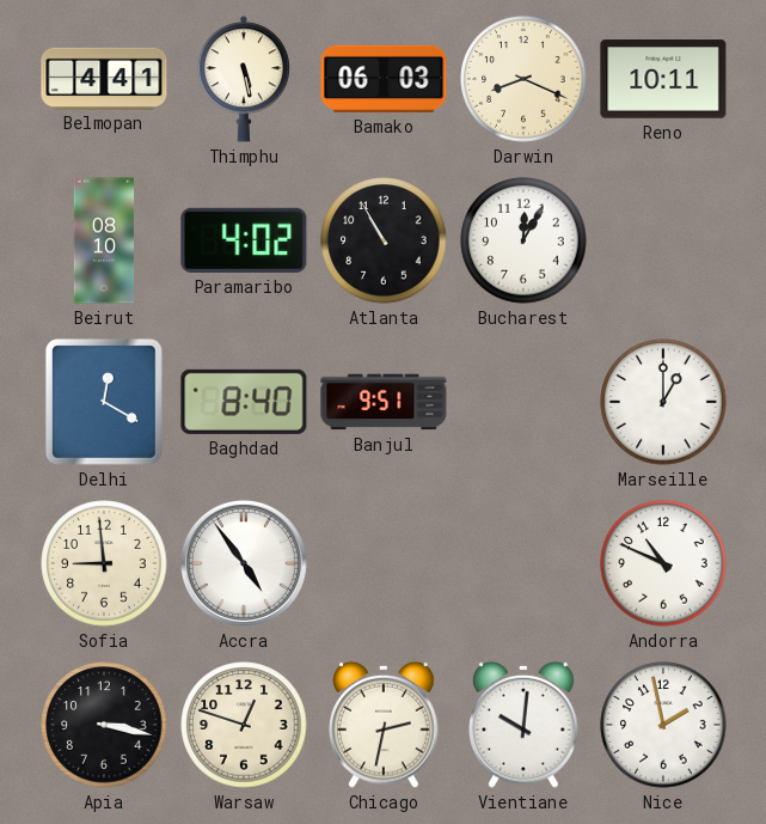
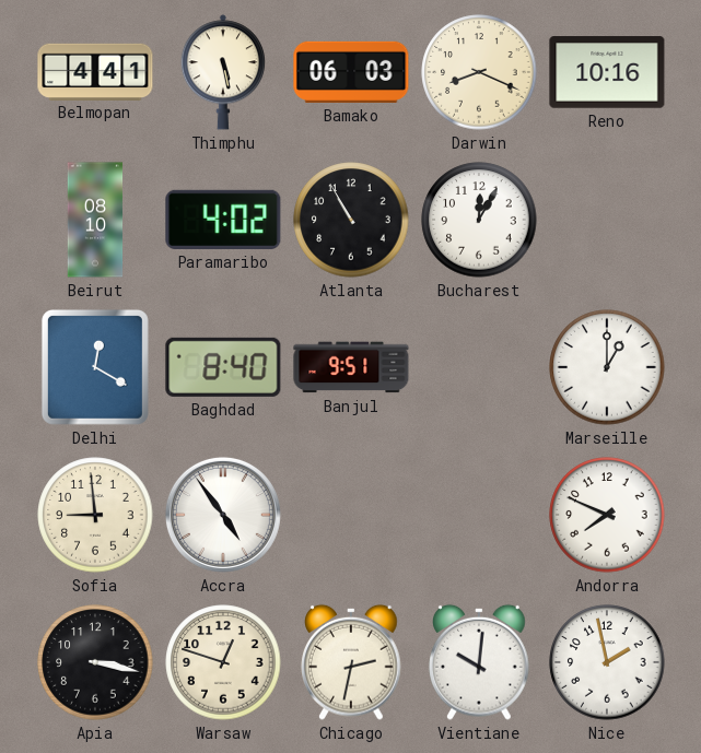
Reno: 10:11 -> 10:16
Andorra: 10:49 -> 7:49
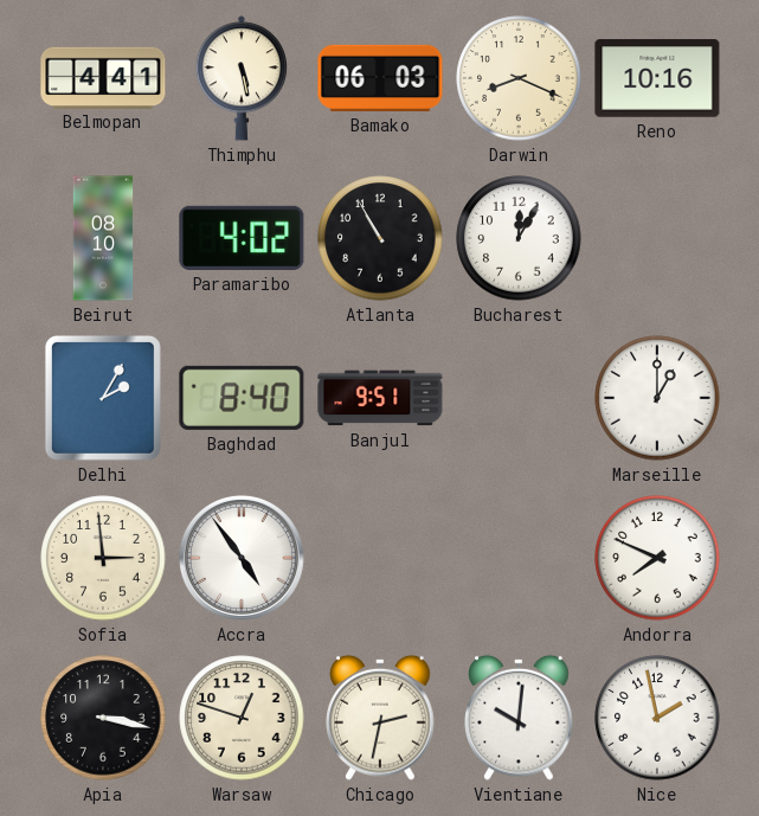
Delhi: 12:20 -> 2:05
Sofia: 8:59 -> 2:59
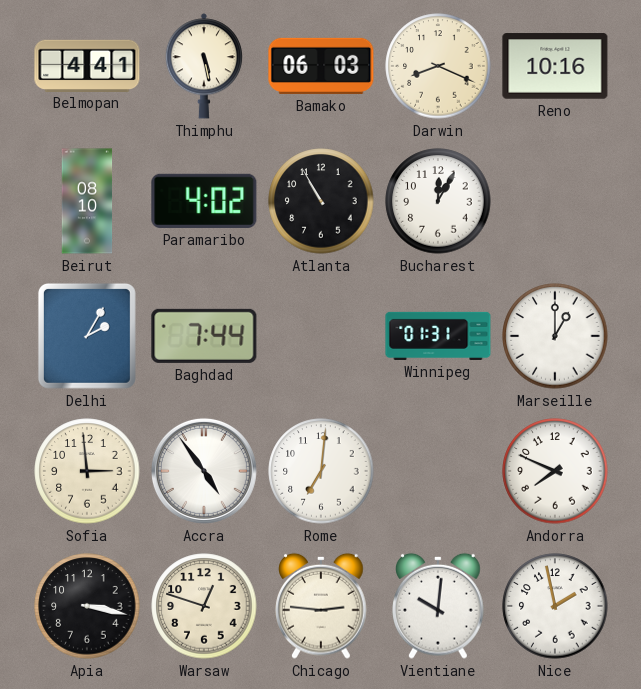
Baghdad: 8:40 -> 7:44
Banjul: 9:51 -> none
Winnipeg: none -> 01:31
Rome: none -> 7:01
Chicago: 2:32 -> 2:46
